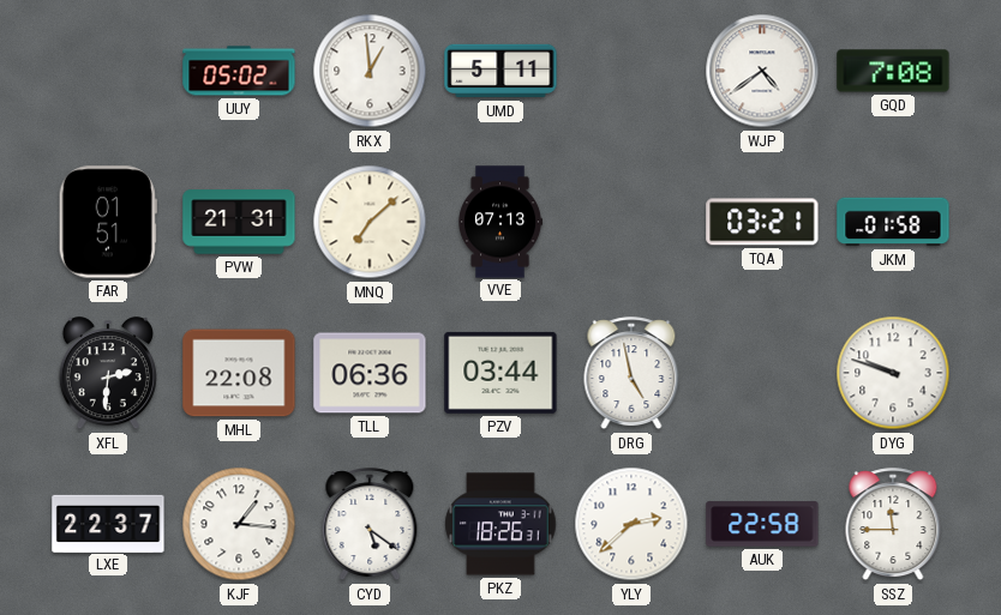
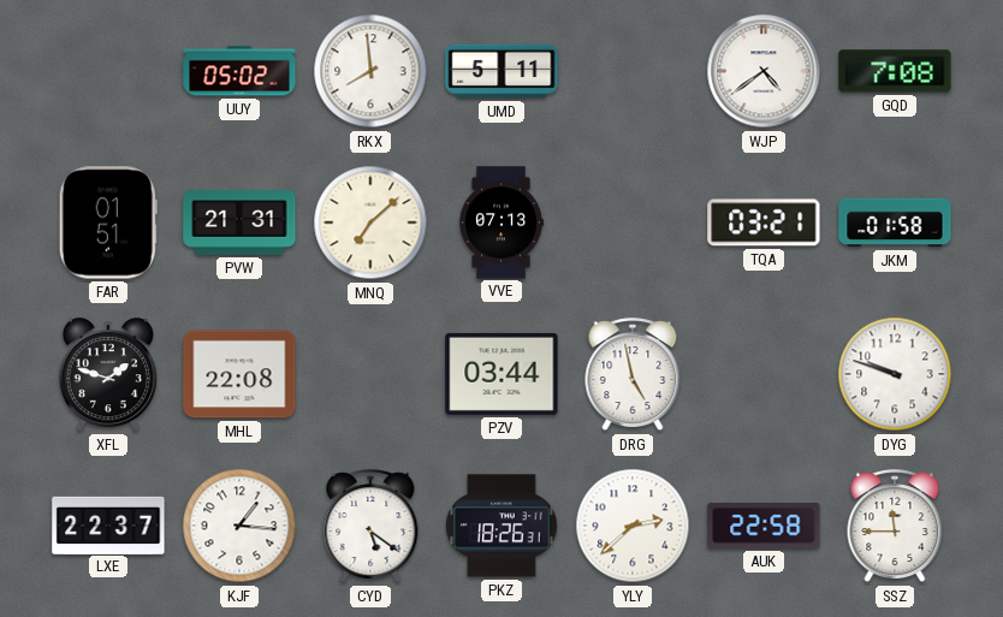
RKX: 12:59 -> 7:59
XFL: 2:31 -> 1:48
TLL: 06:36 -> none
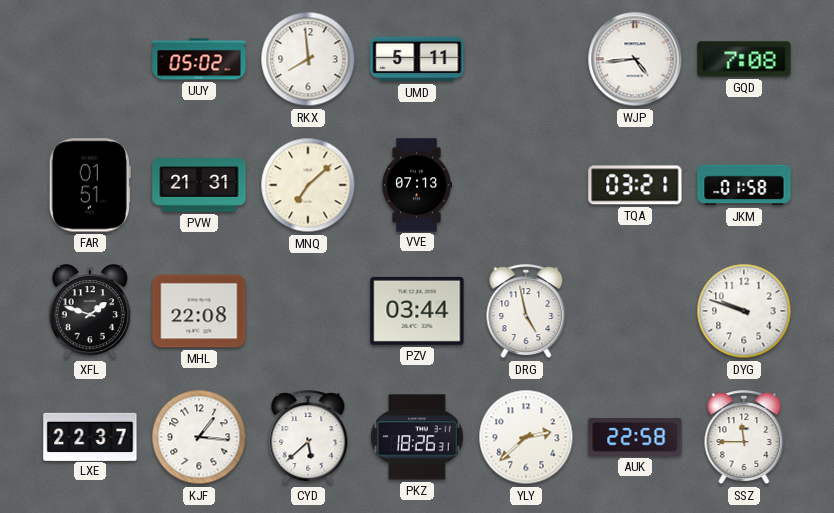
WJP: 4:39 -> 4:44
CYD: 5:21 -> 5:38
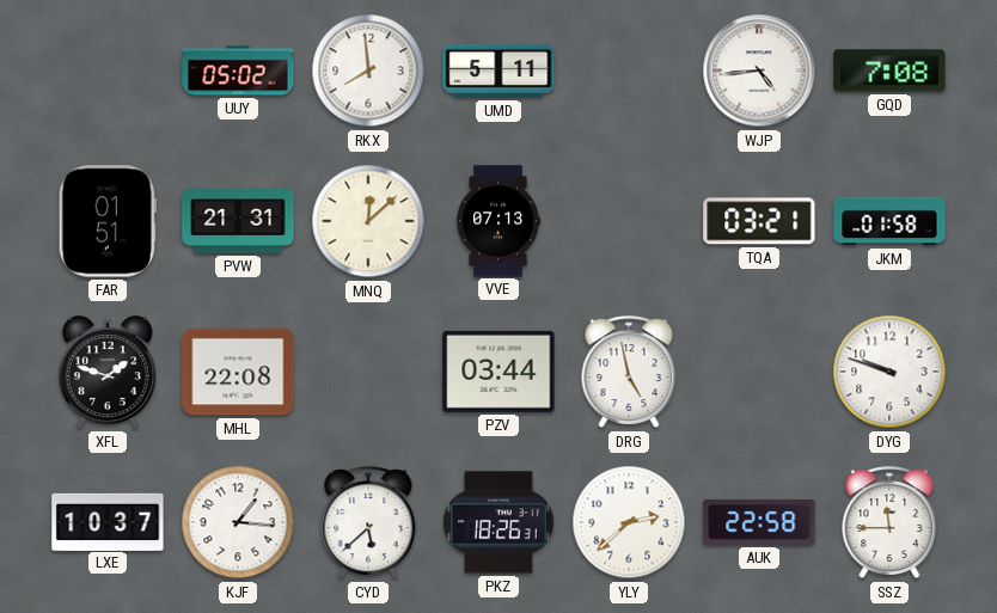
MNQ: 7:08 -> 12:08
LXE: 22:37 -> 10:37
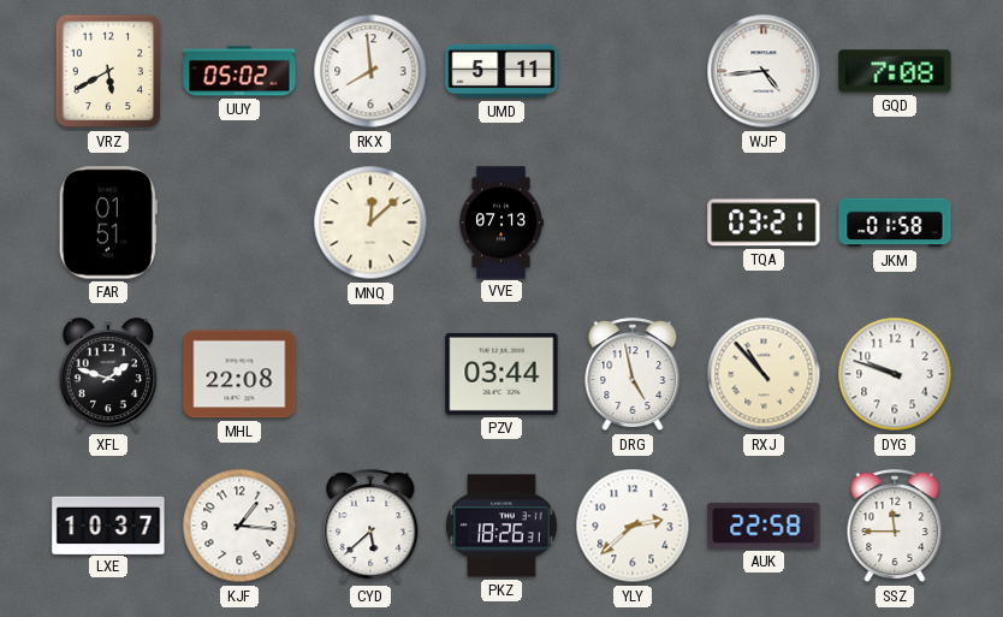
VRZ: none -> 5:40
PVW: 21:31 -> none
RXJ: none -> 10:53
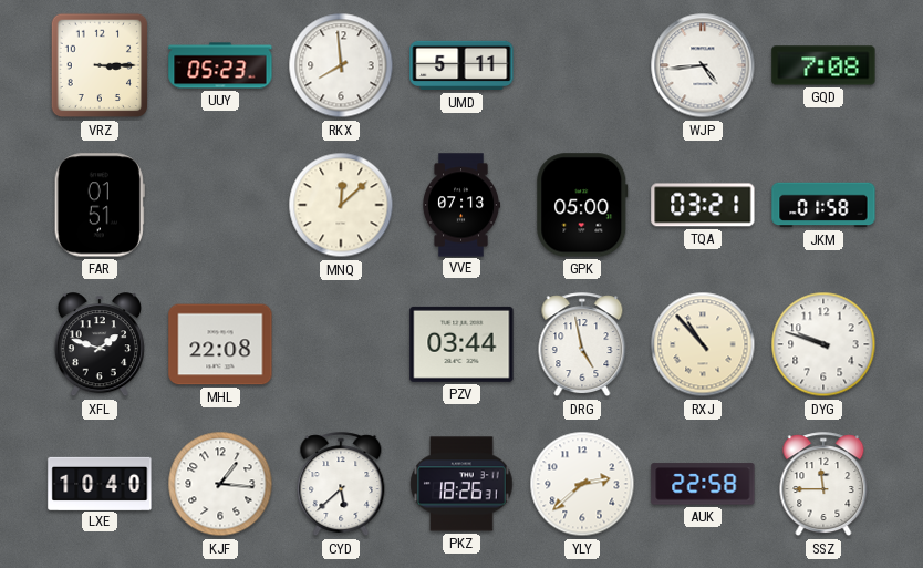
VRZ: 5:40 -> 3:15
UUY: 05:02 -> 05:23
GPK: none -> 05:00
LXE: 10:37 -> 10:40
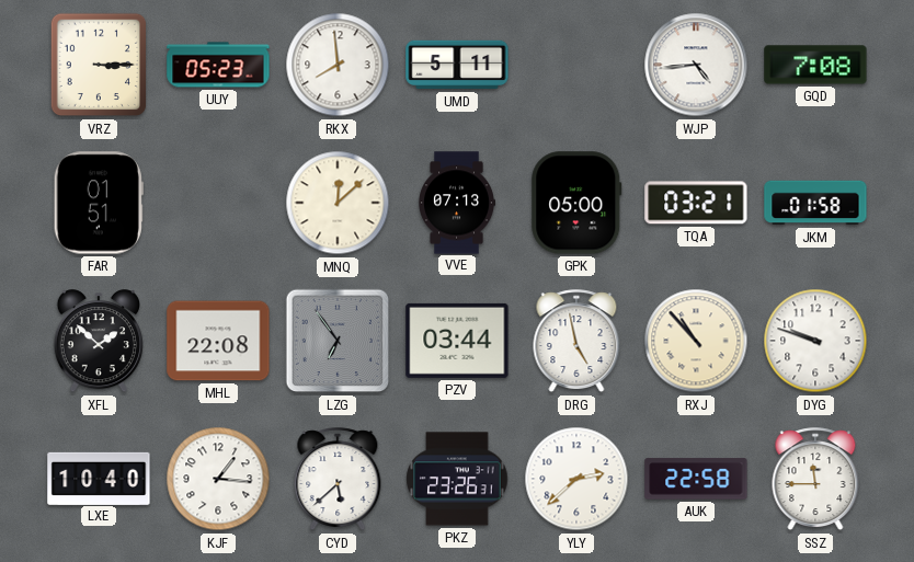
XFL: 1:48 -> 1:52
LZG: none -> 6:54
PKZ: 18:26 -> 23:26
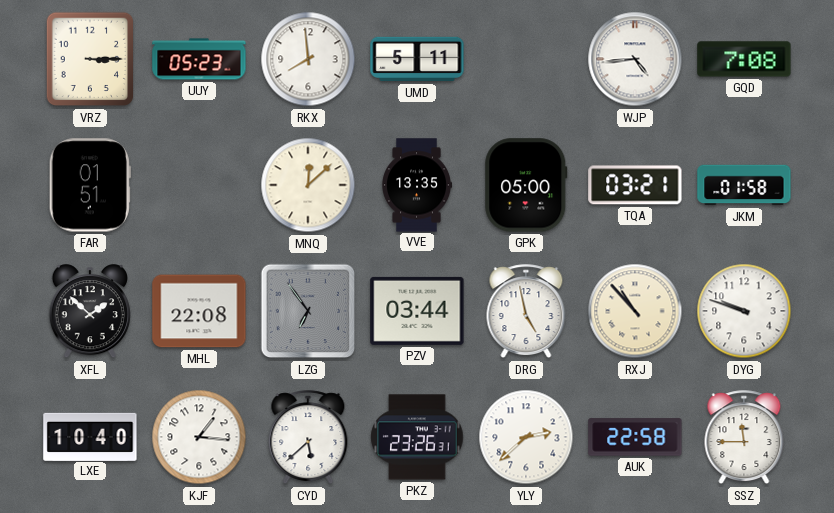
VVE: 07:13 -> 13:35
